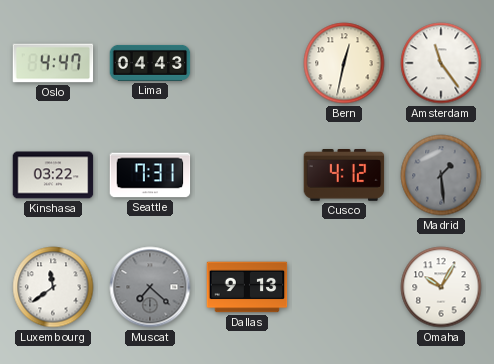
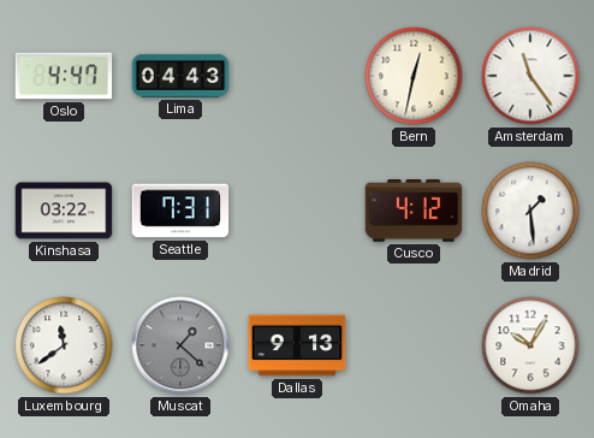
Madrid dial: grey -> white
Muscat: 7:22 -> 1:22
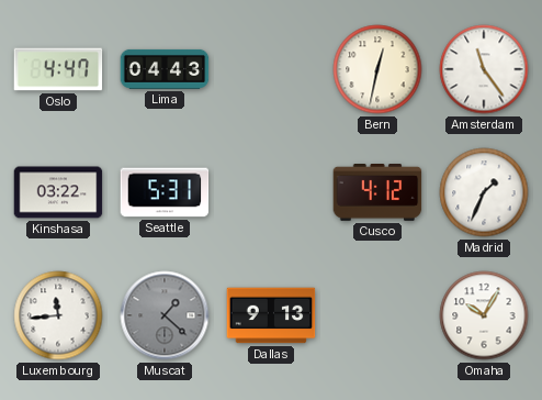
Seattle: 7:31 -> 5:31
Madrid: 1:29 -> 1:34
Luxembourg: 11:39 -> 11:44
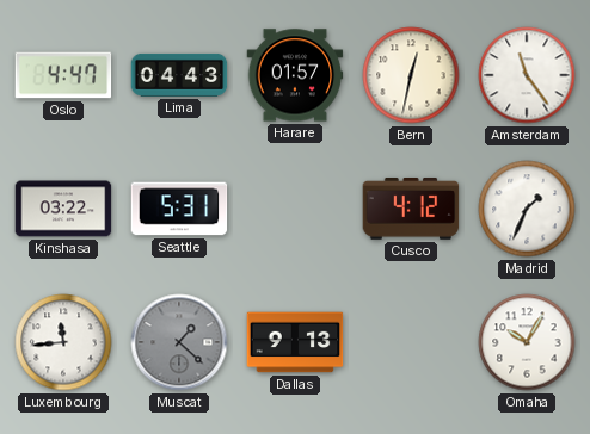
Harare: none -> 01:57
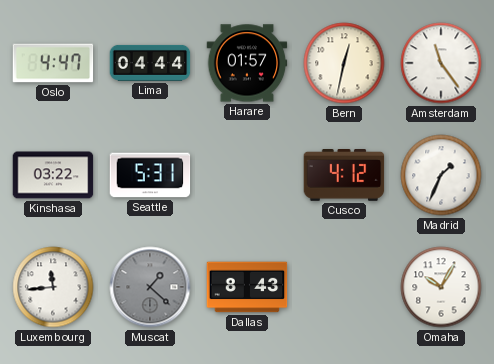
Lima: 04:43 -> 04:44
Dallas: 9:13 -> 8:43
